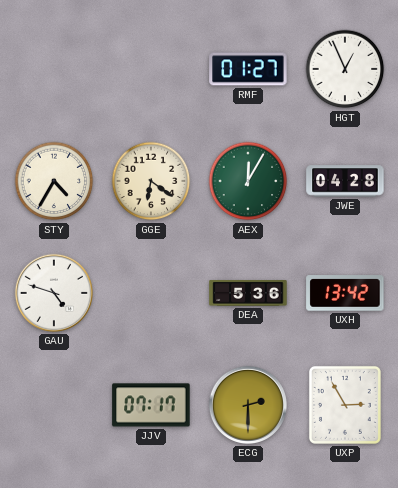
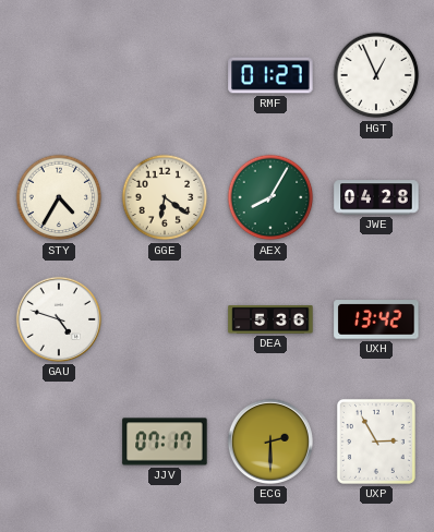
AEX: 12:05 -> 8:05
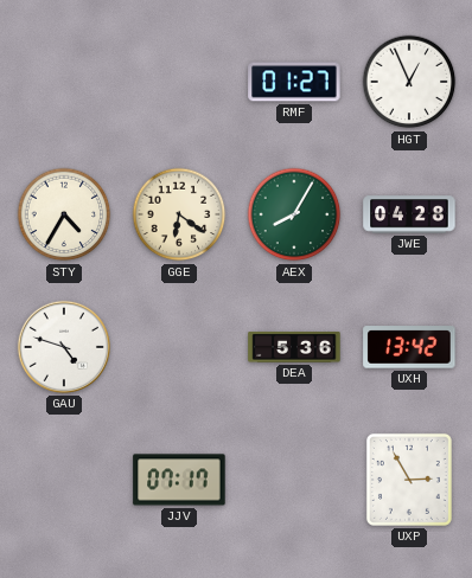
ECG: 2:30 -> none
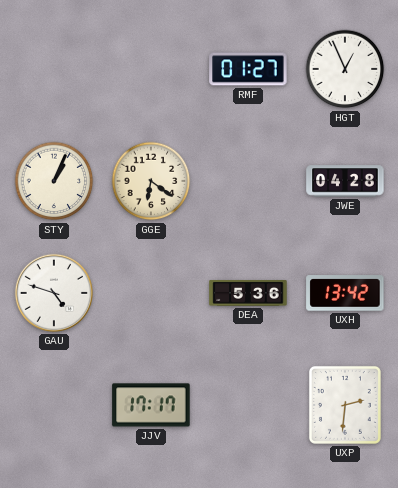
STY: 4:35 -> 1:04
AEX: 8:05 -> none
JJV: 07:17 -> 17:17
UXP: 2:55 -> 2:31
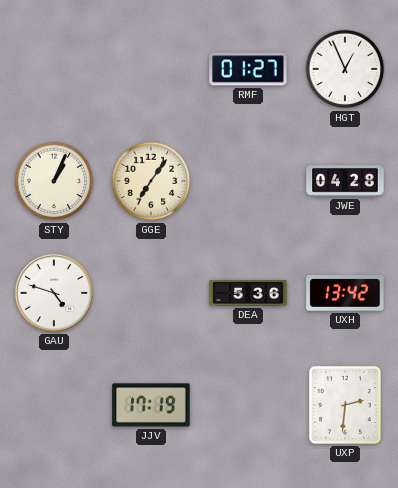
GGE: 6:21 -> 7:06
JJV: 17:17 -> 17:19
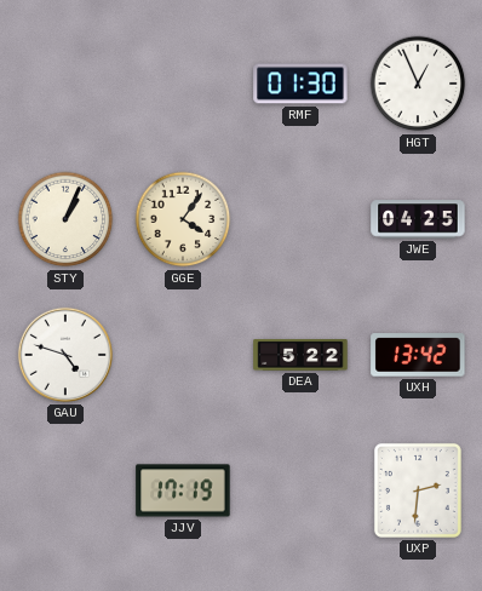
RMF: 01:27 -> 01:30
GGE: 7:06 -> 4:06
JWE: 04:28 -> 04:25
DEA: 5:36 -> 5:22
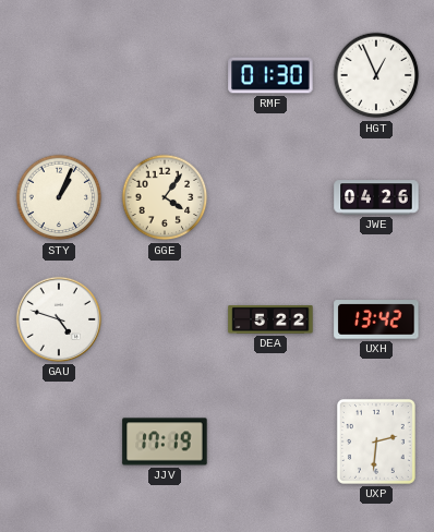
JWE: 04:25 -> 04:26
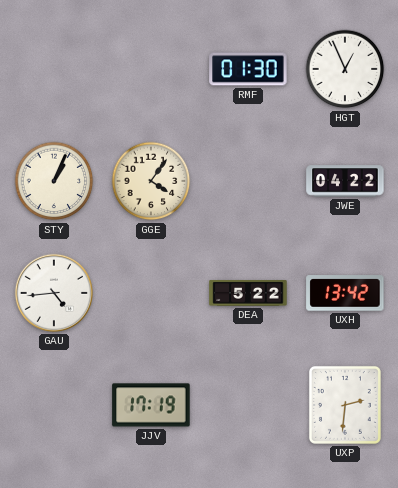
JWE: 04:26 -> 04:22
GAU: 4:48 -> 4:44
